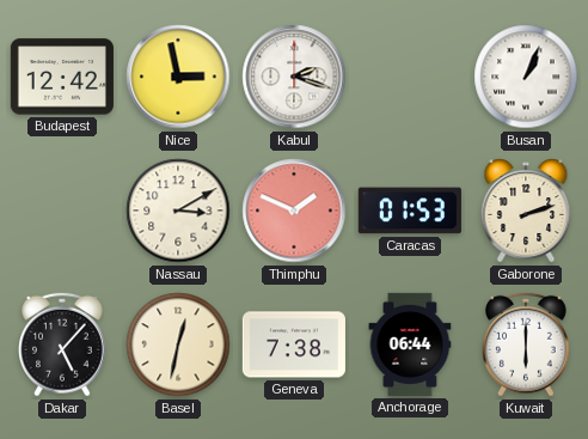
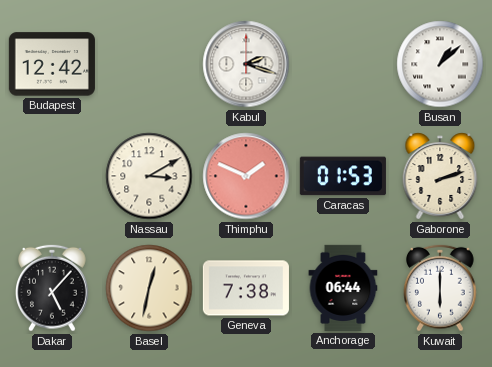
Nice: 2:58 -> none
Busan: 1:04 -> 1:08
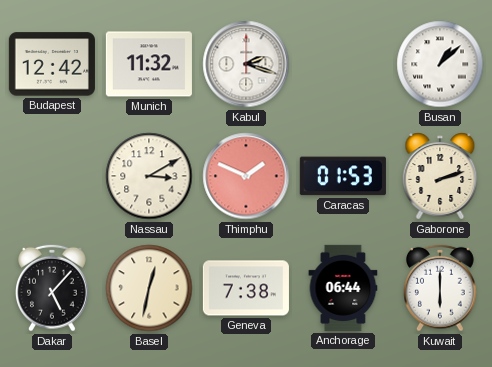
Munich: none -> 11:32
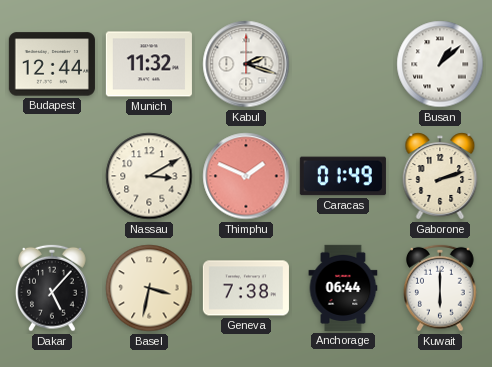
Budapest: 12:42 -> 12:44
Caracas: 01:53 -> 01:49
Basel: 12:32 -> 3:32
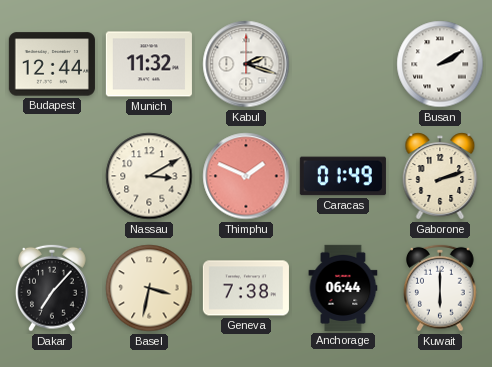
Busan: 1:08 -> 2:10
Dakar: 5:07 -> 7:07
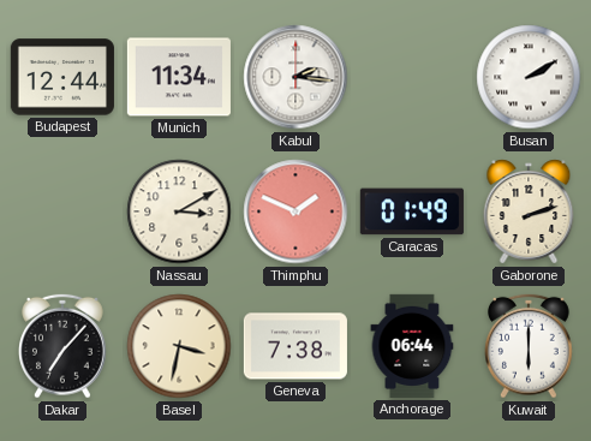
Munich: 11:32 -> 11:34
Kabul: 2:18 -> 2:16
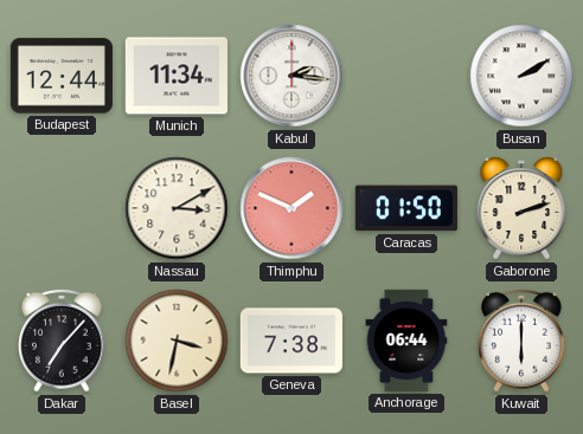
Caracas: 01:49 -> 01:50
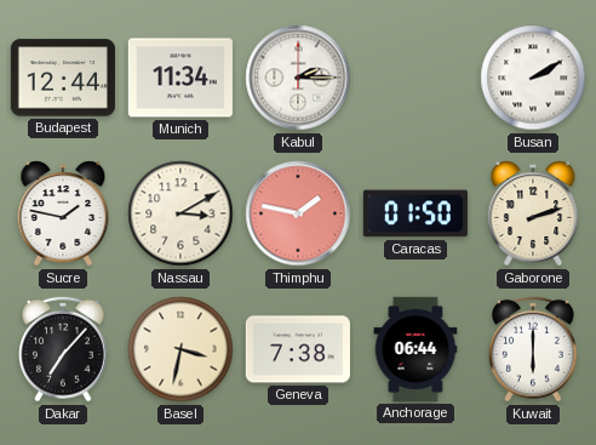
Kabul: 2:16 -> 2:15
Sucre: none -> 1:47
Thimphu: 1:49 -> 1:47
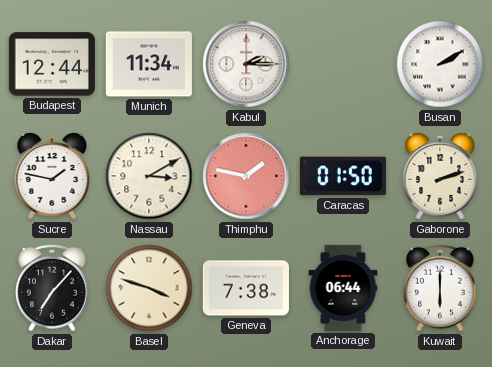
Basel: 3:32 -> 3:48
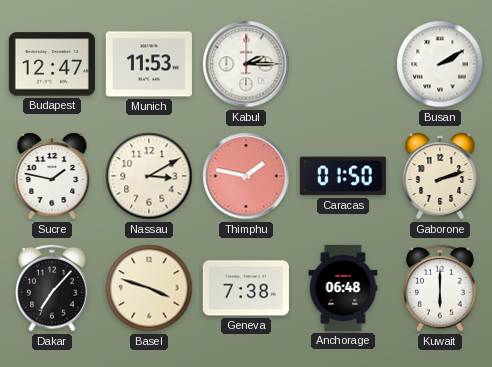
Budapest: 12:44 -> 12:47
Munich: 11:34 -> 11:53
Anchorage: 06:44 -> 06:48
